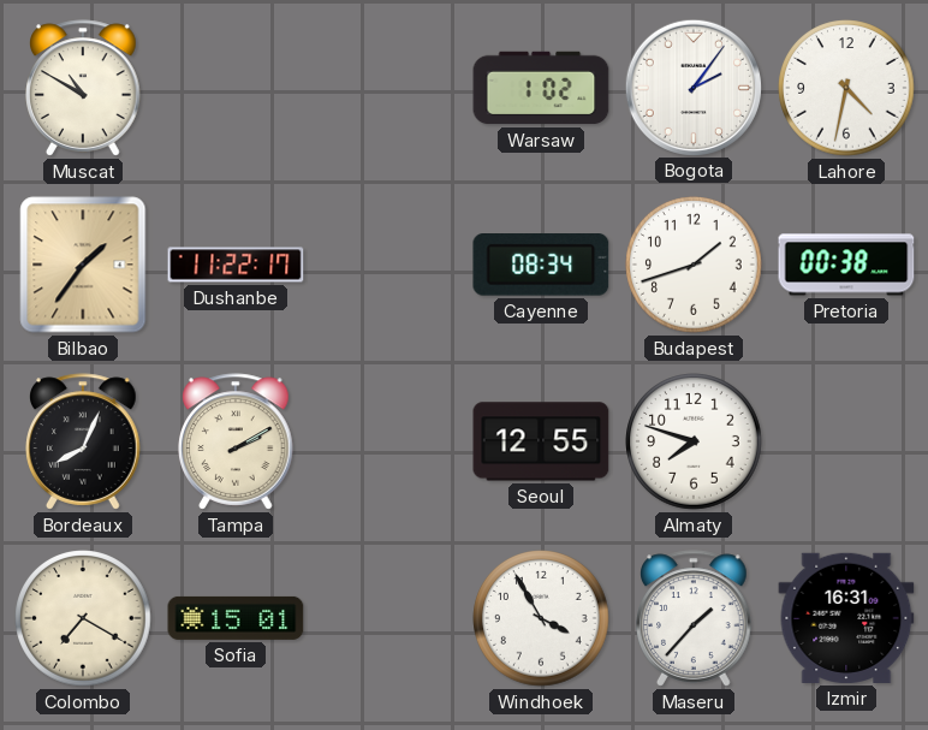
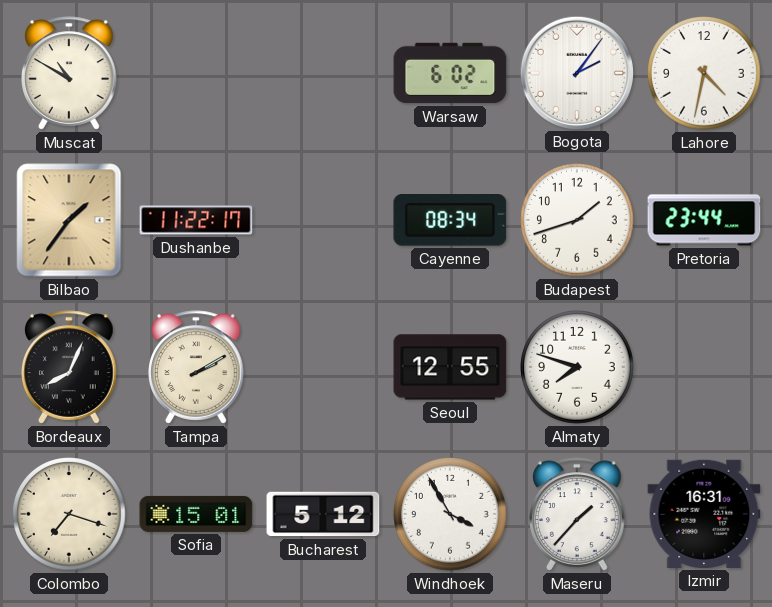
Warsaw: 1:02 -> 6:02
Pretoria: 00:38 -> 23:44
Colombo: 7:20 -> 7:18
Bucharest: none -> 5:12
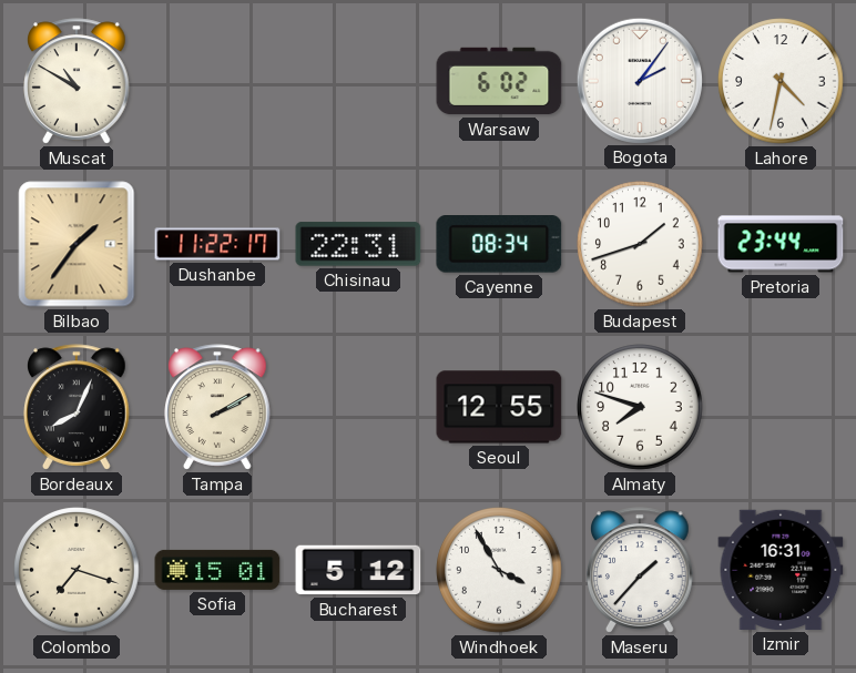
Chisinau: none -> 22:31
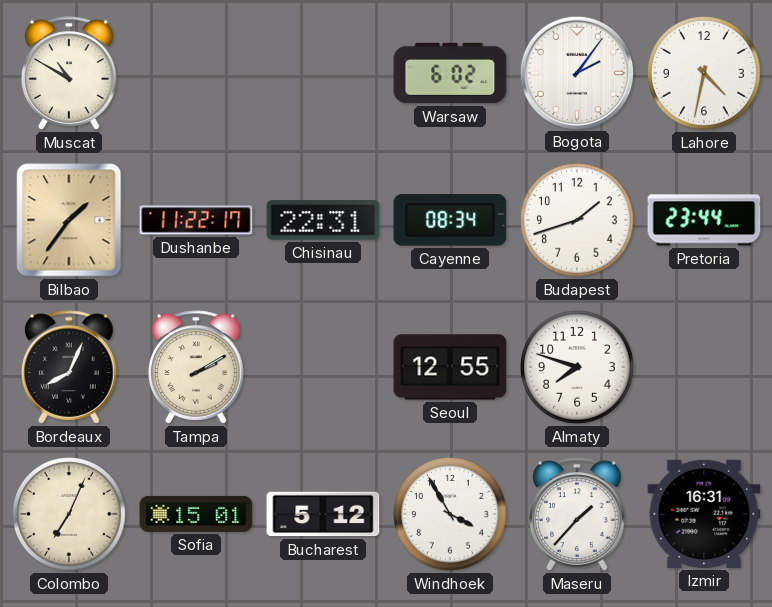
Colombo: 7:18 -> 7:04
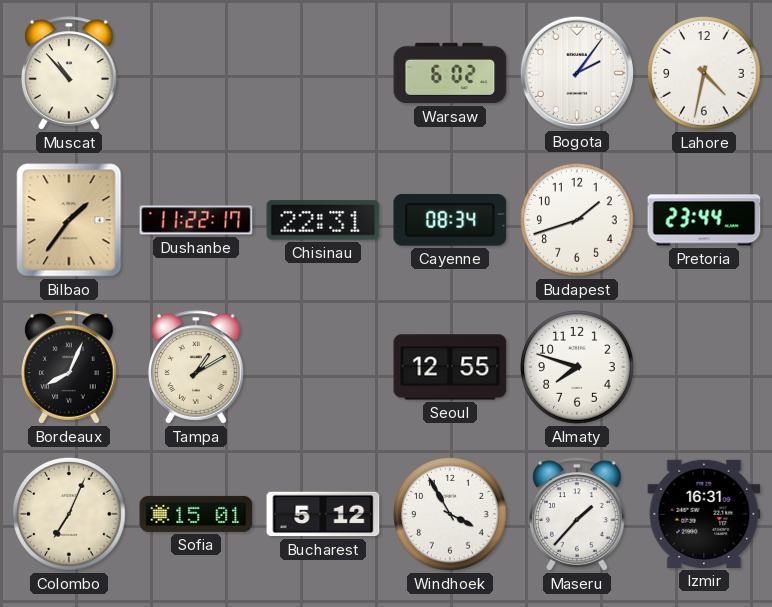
Muscat: 10:50 -> 10:53
Tampa: 2:10 -> 1:10
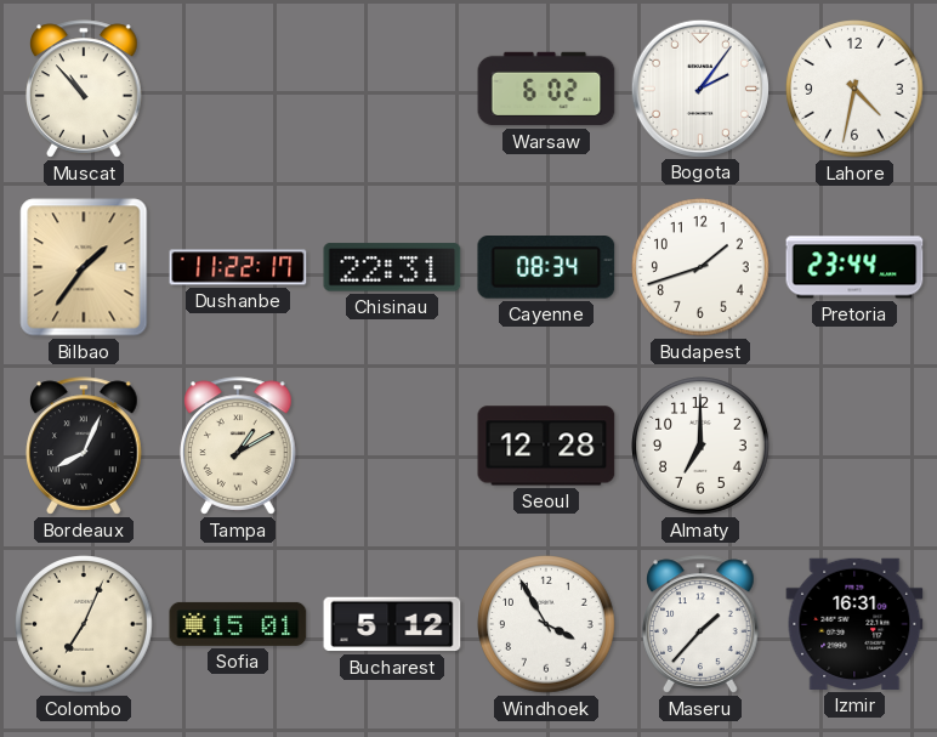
Seoul: 12:55 -> 12:28
Almaty: 7:48 -> 7:00
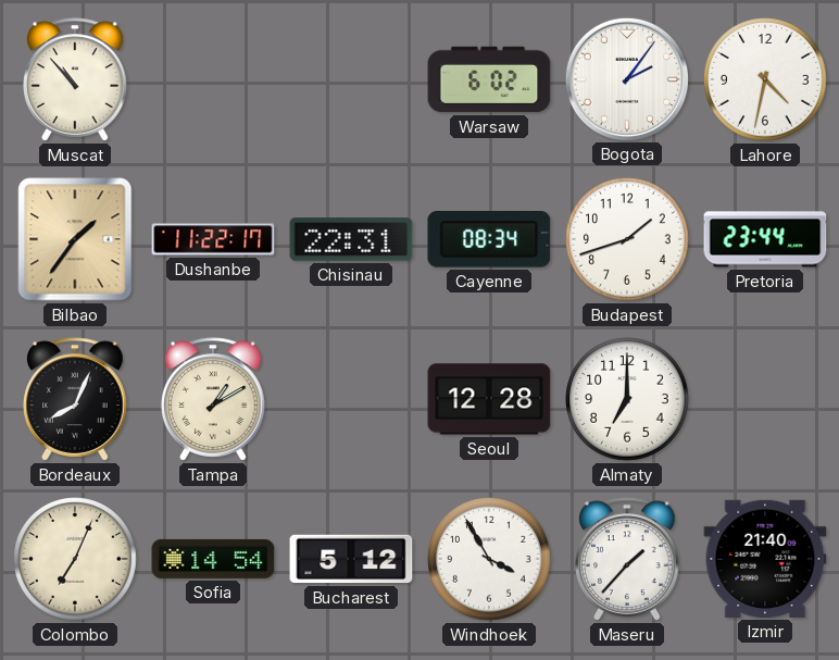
Sofia: 15:01 -> 14:54
Izmir: 16:31 -> 21:40
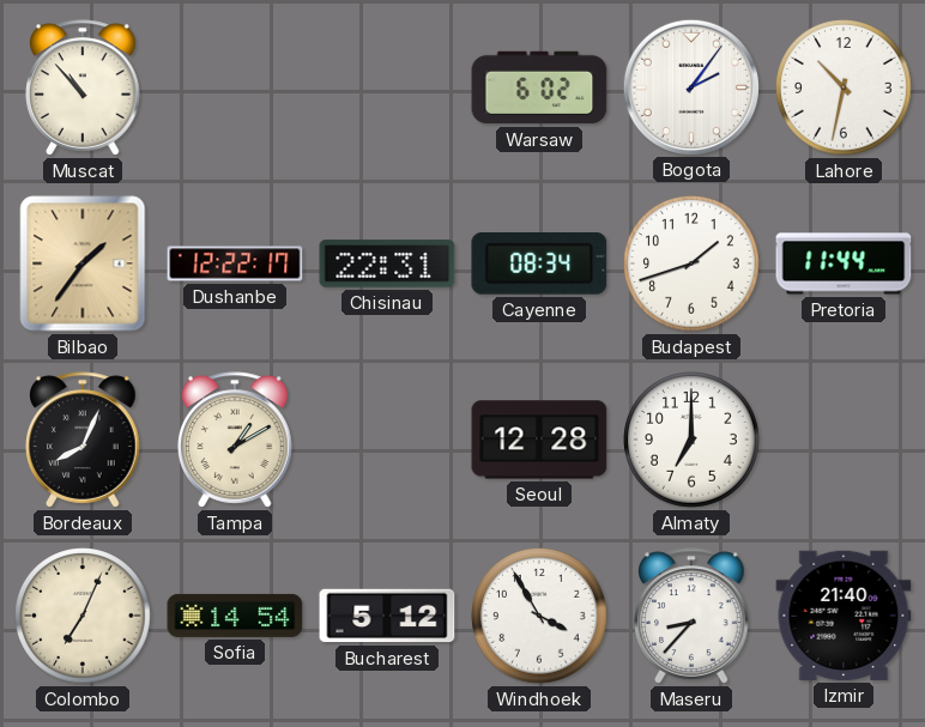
Lahore: 4:32 -> 10:32
Dushanbe: 11:22 -> 12:22
Pretoria: 23:44 -> 11:44
Maseru: 1:37 -> 8:37
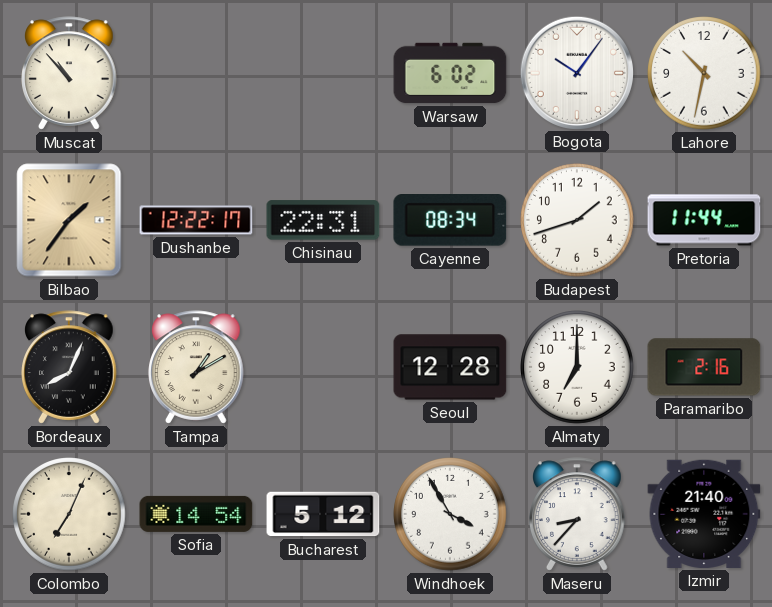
Bogota: 2:06 -> 10:06
Paramaribo: none -> 2:16
